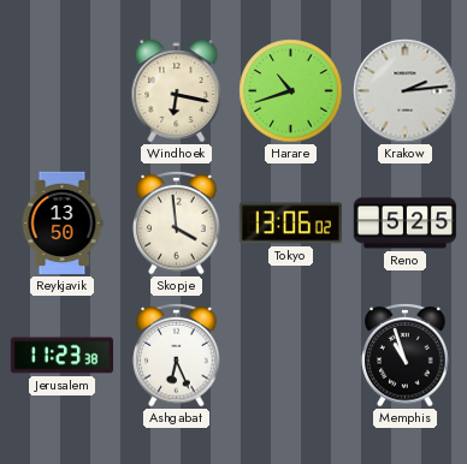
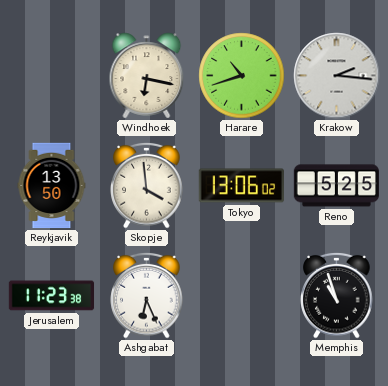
Krakow: 2:14 -> 2:16
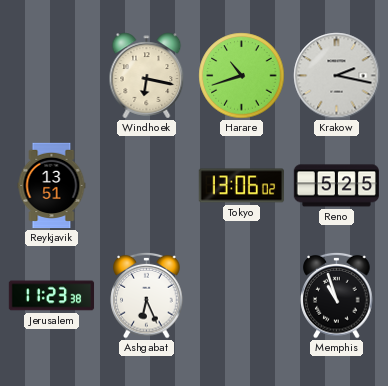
Krakow: 2:16 -> 2:17
Reykjavik: 13:50 -> 13:51
Skopje: 3:59 -> none
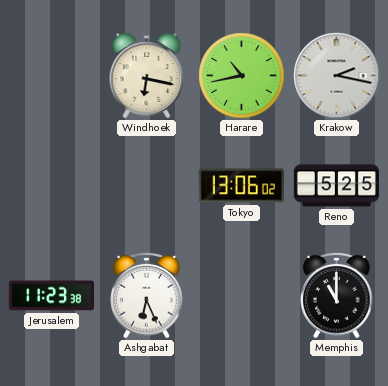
Harare: 10:42 -> 10:43
Reykjavik: 13:51 -> none
Memphis: 10:57 -> 11:00
